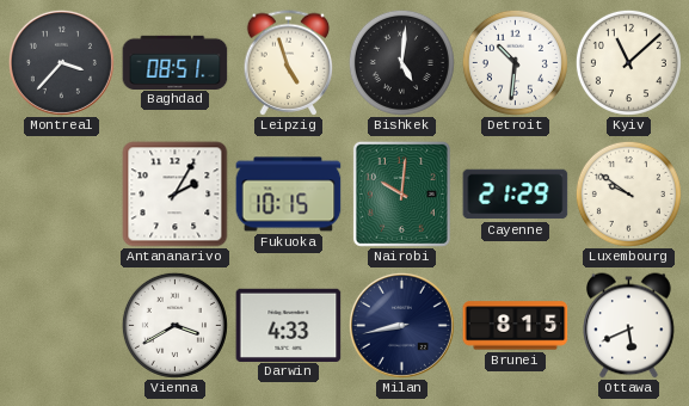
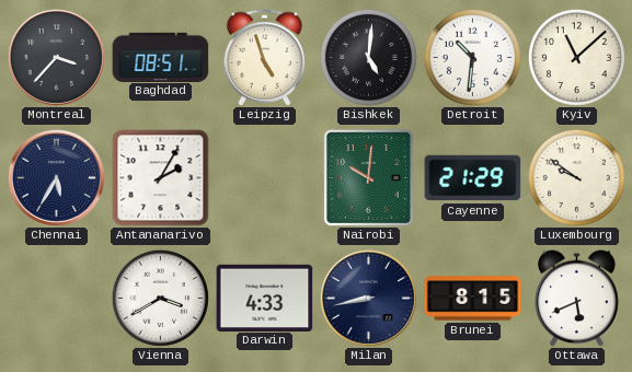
Chennai: none -> 5:35
Fukuoka: 10:15 -> none
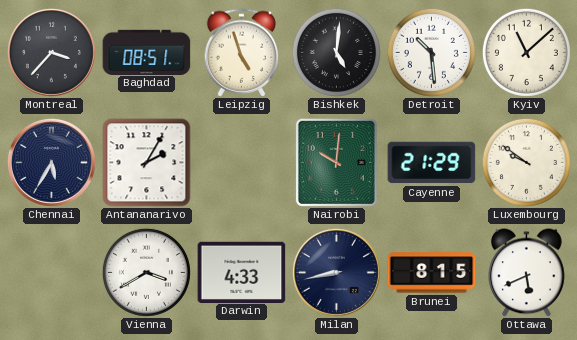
Detroit: 10:31 -> 10:29
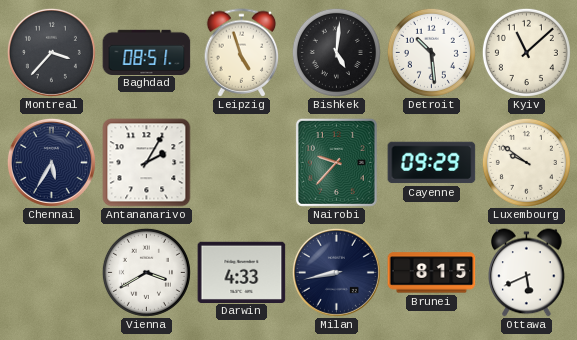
Nairobi: 10:01 -> 9:37
Cayenne: 21:29 -> 09:29
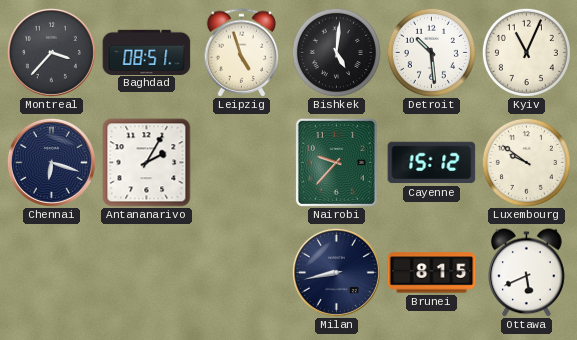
Kyiv: 11:08 -> 11:04
Chennai: 5:35 -> 6:18
Cayenne: 09:29 -> 15:12
Vienna: 3:40 -> none
Darwin: 4:33 -> none
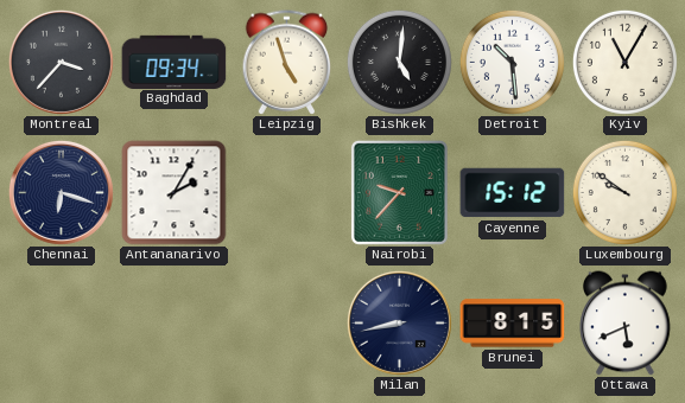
Baghdad: 08:51 -> 09:34
Kyiv: 11:04 -> 11:05
